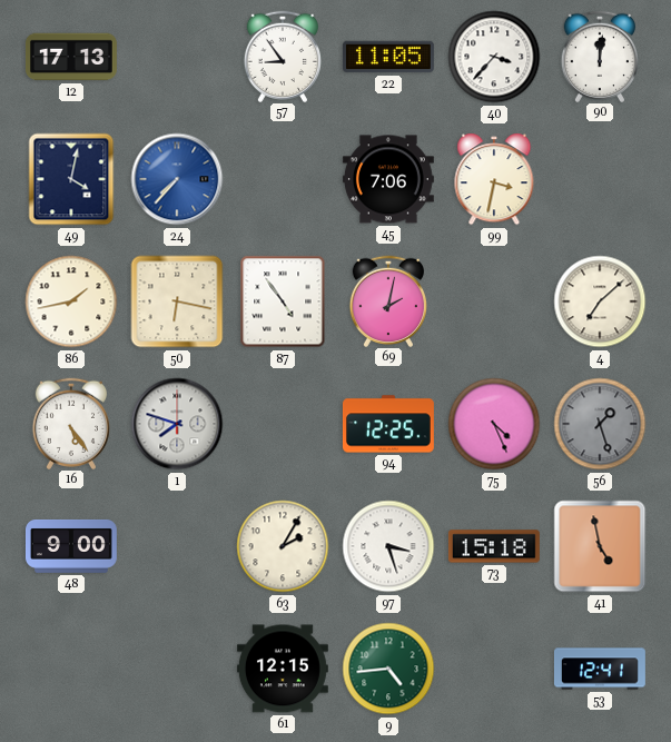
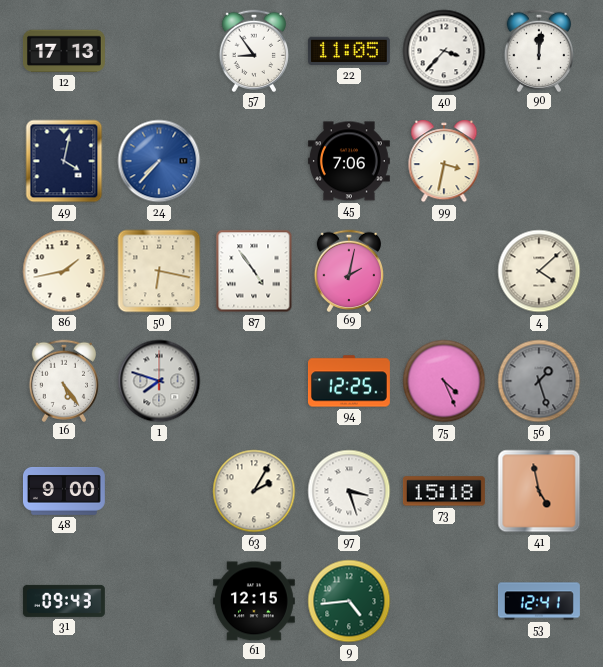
4: 7:08 -> 4:08
31: none -> 09:43
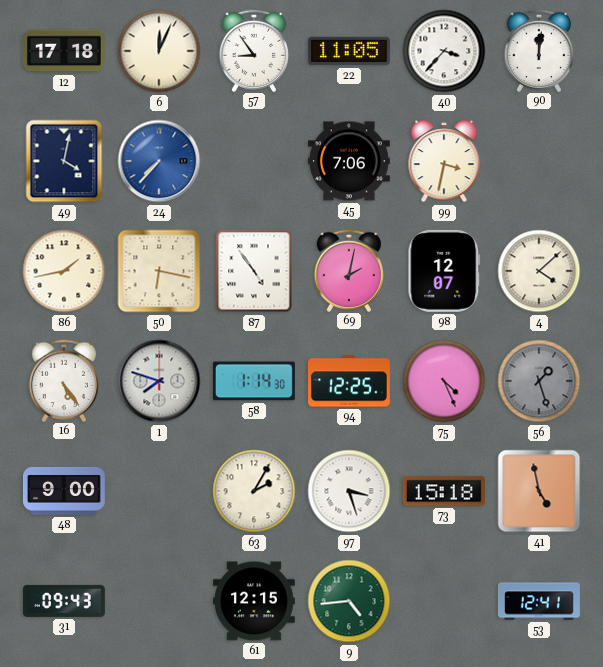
12: 17:13 -> 17:18
6: none -> 12:04
98: none -> 12:07
58: none -> 1:14
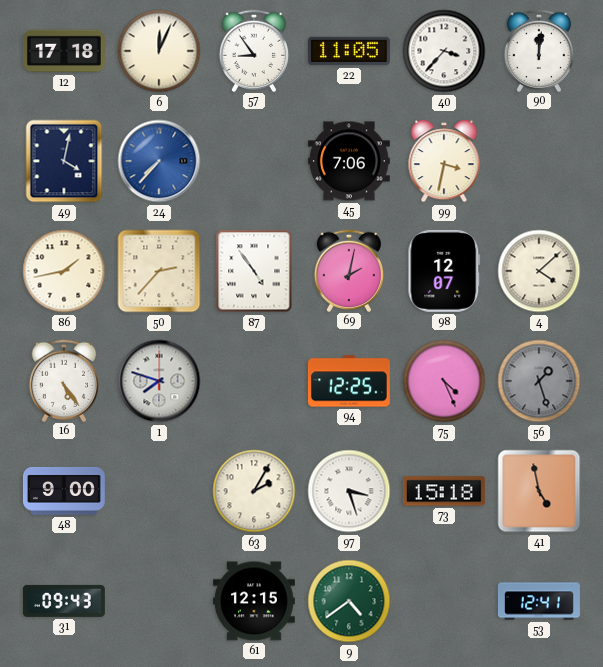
50: 6:17 -> 2:37
58: 1:14 -> none
9: 4:44 -> 4:39
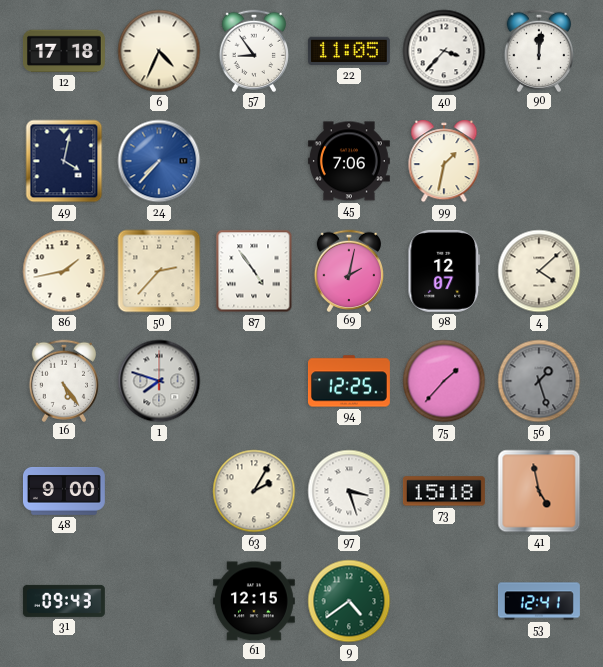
6: 12:04 -> 4:34
99: 3:32 -> 1:32
75: 4:26 -> 1:37
